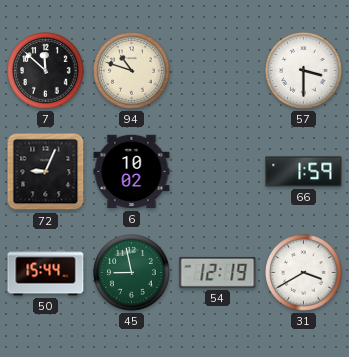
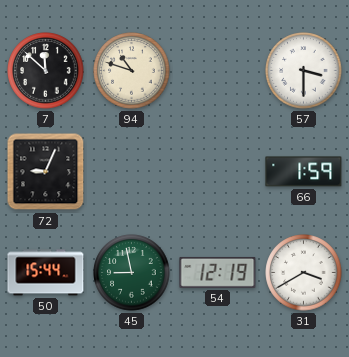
6: 10:02 -> none
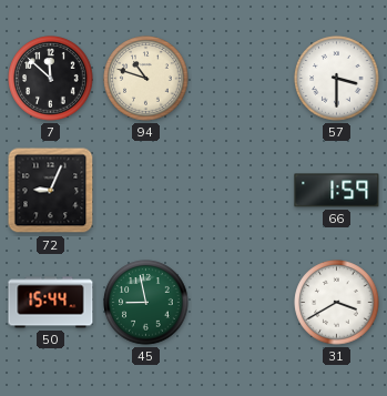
54: 12:19 -> none
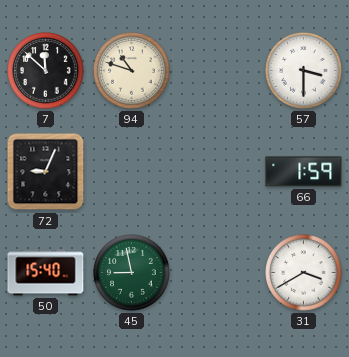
50: 15:44 -> 15:40
